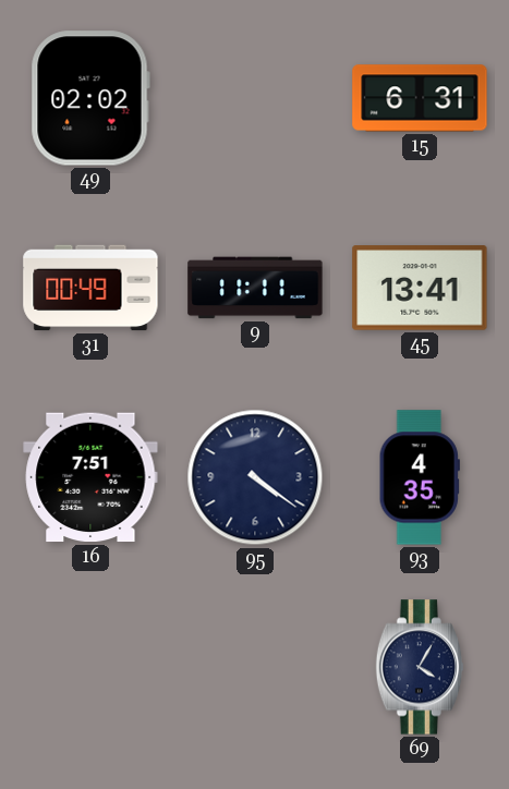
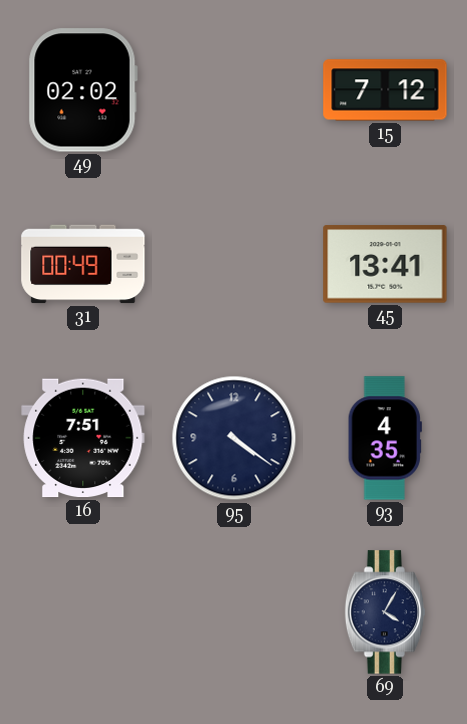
15: 6:31 -> 7:12
9: 11:11 -> none
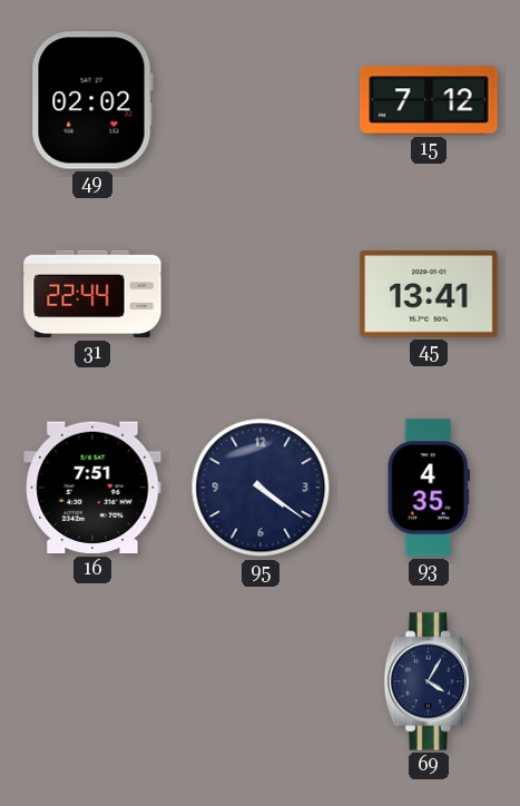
31: 00:49 -> 22:44
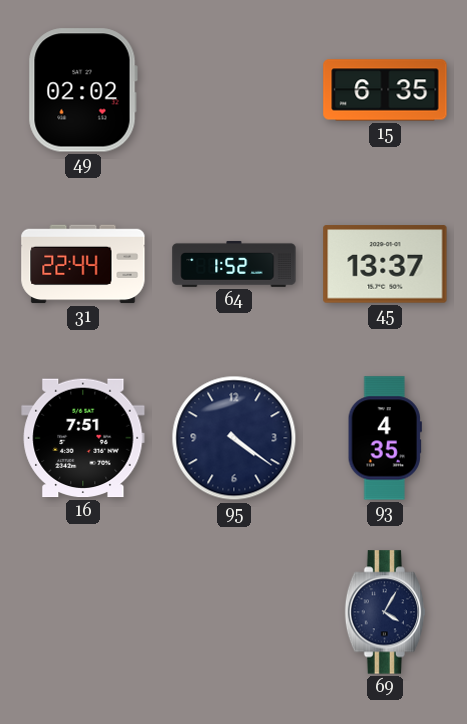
15: 7:12 -> 6:35
64: none -> 1:52
45: 13:41 -> 13:37
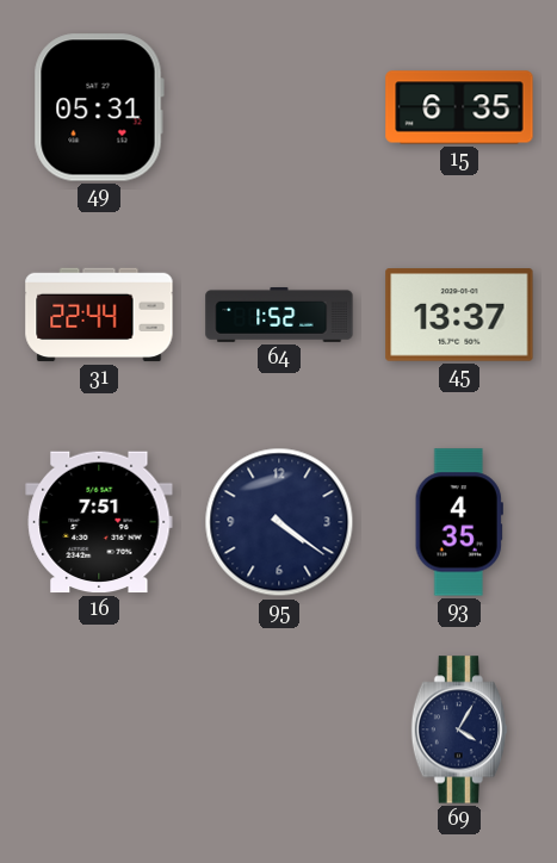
49: 02:02 -> 05:31
